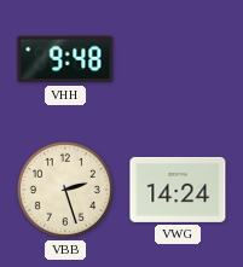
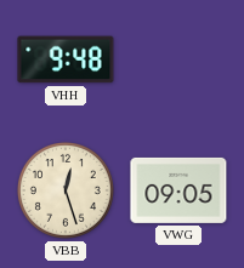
VBB: 2:27 -> 12:27
VWG: 14:24 -> 09:05
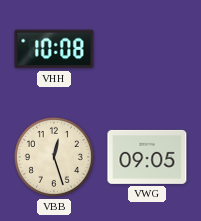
VHH: 9:48 -> 10:08
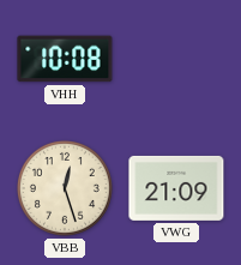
VWG: 09:05 -> 21:09
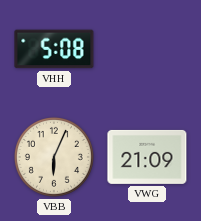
VHH: 10:08 -> 5:08
VBB: 12:27 -> 6:04
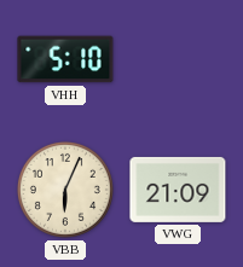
VHH: 5:08 -> 5:10
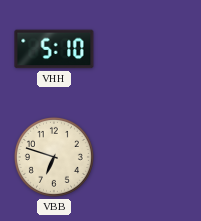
VBB: 6:04 -> 6:48
VWG: 21:09 -> none
